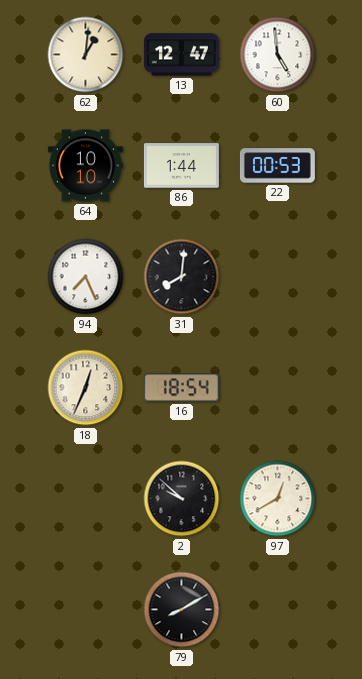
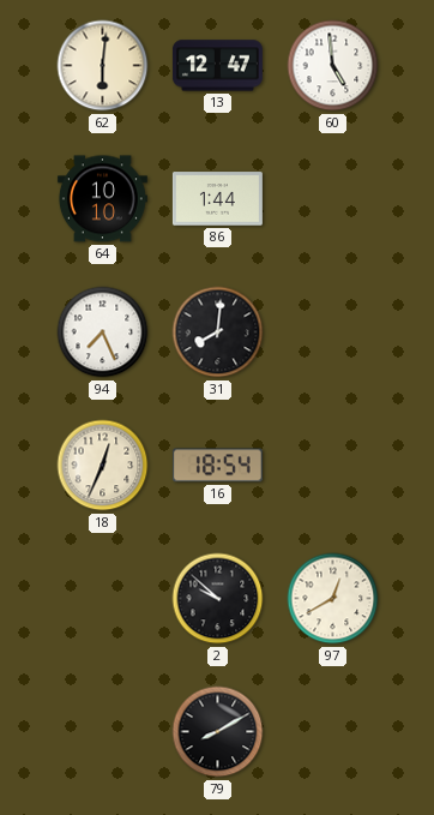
62: 1:01 -> 6:01
22: 00:53 -> none
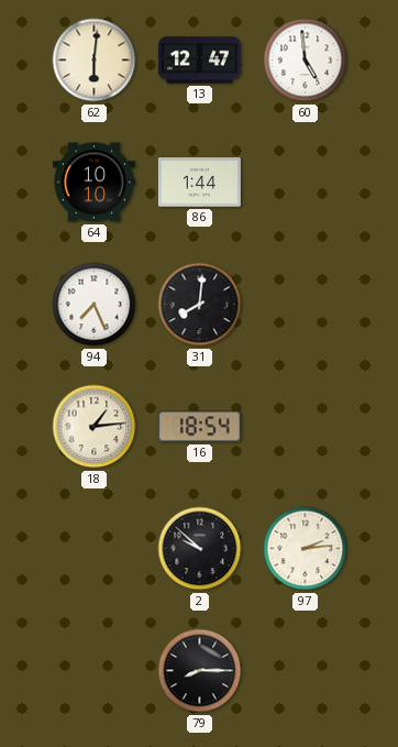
18: 12:34 -> 1:14
97: 12:40 -> 2:14
79: 8:10 -> 8:15
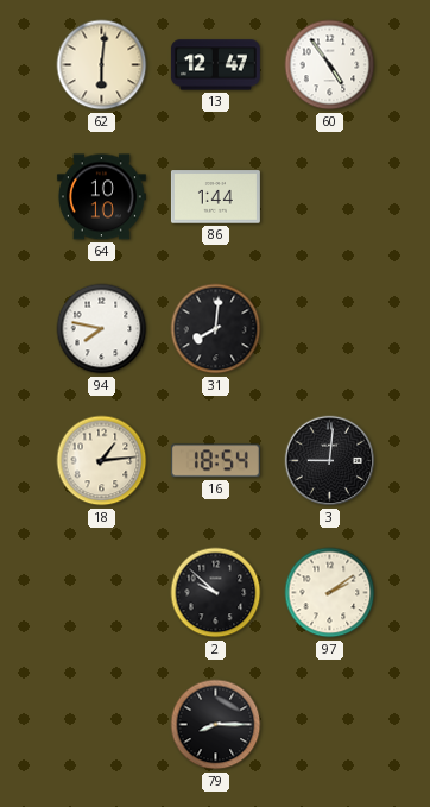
60: 4:59 -> 4:54
94: 7:26 -> 7:47
3: none -> 9:01
97: 2:14 -> 2:09
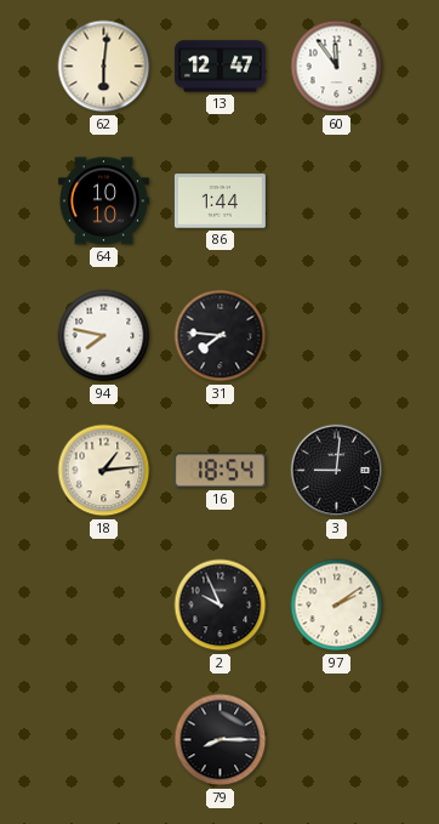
60: 4:54 -> 11:54
31: 8:01 -> 7:46
2: 9:52 -> 9:56
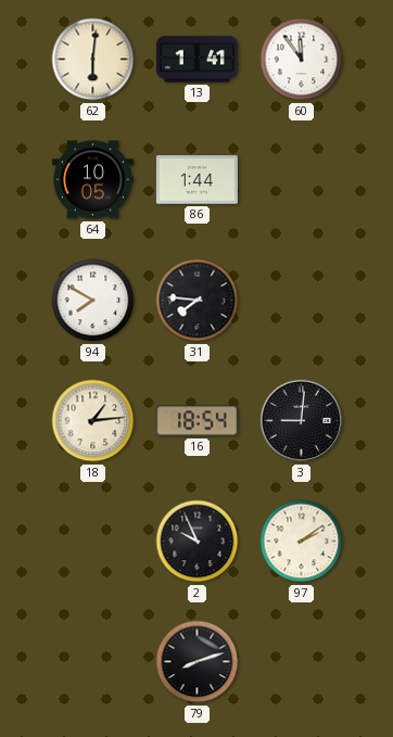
13: 12:47 -> 1:41
64: 10:10 -> 10:05
94: 7:47 -> 7:50
79: 8:15 -> 8:12
